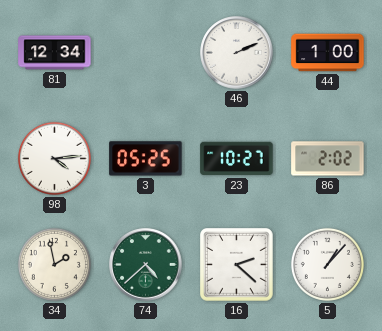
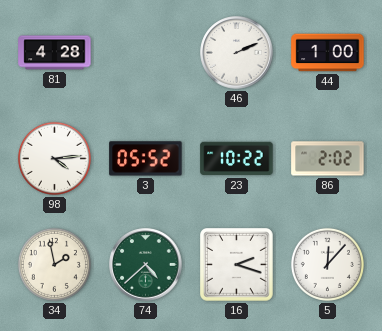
81: 12:34 -> 4:28
3: 05:25 -> 05:52
23: 10:27 -> 10:22
16: 2:22 -> 2:18
5: 1:07 -> 12:07
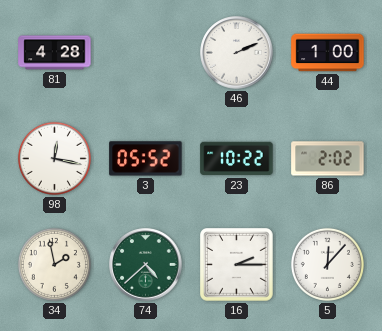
98: 4:14 -> 12:17
16: 2:18 -> 2:15
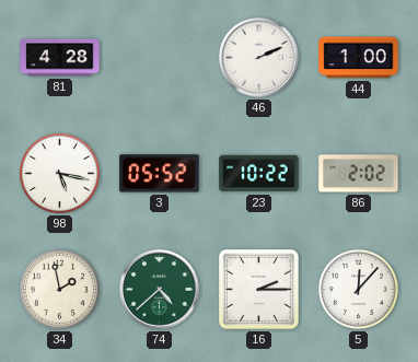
98: 12:17 -> 5:17
